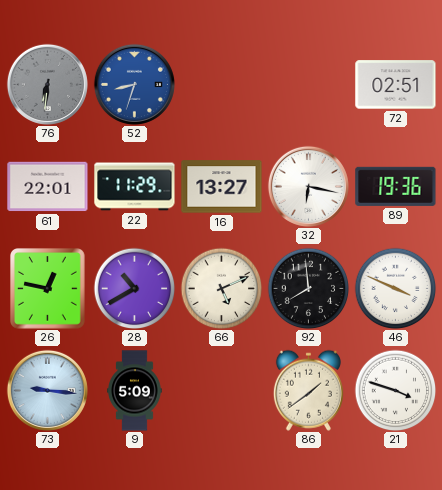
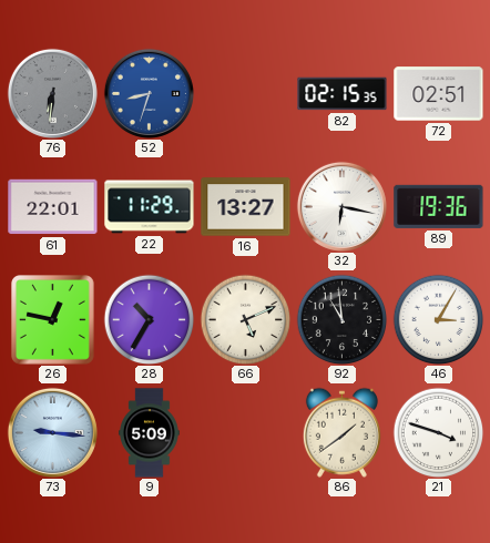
82: none -> 02:15
28: 10:40 -> 10:35
92: 7:59 -> 10:59
46: 3:49 -> 3:05
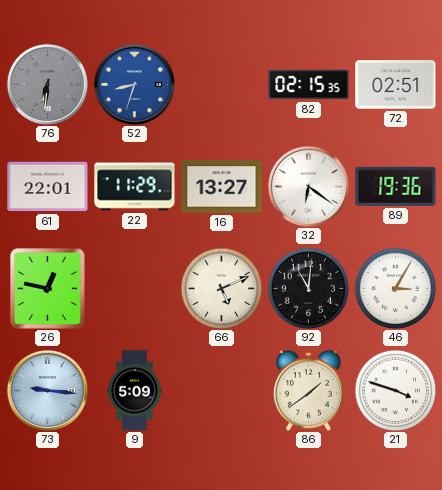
32: 6:17 -> 6:21
28: 10:35 -> none
92: 10:59 -> 11:01
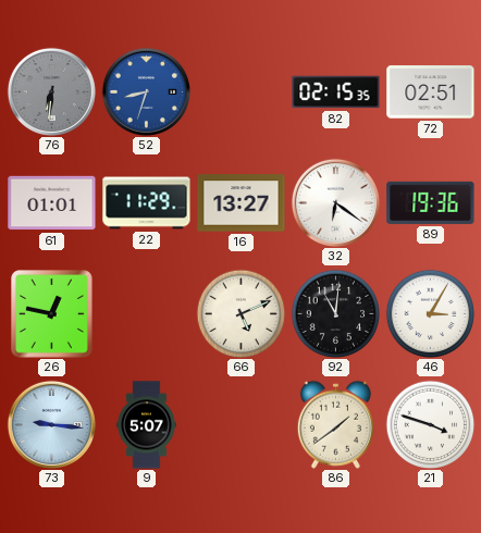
61: 22:01 -> 01:01
9: 5:09 -> 5:07
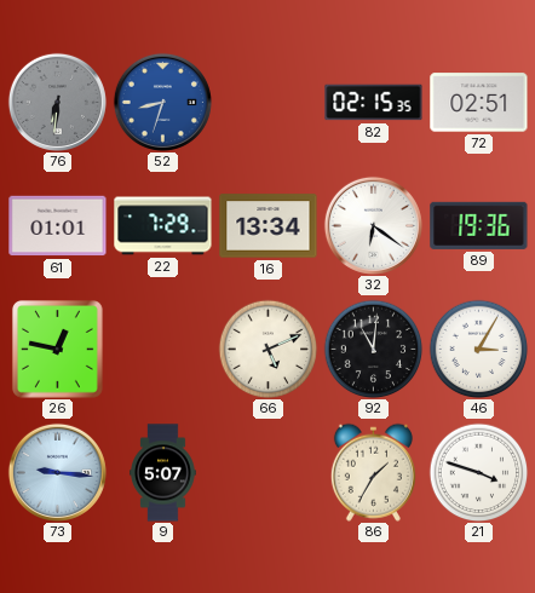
22: 11:29 -> 7:29
16: 13:27 -> 13:34
86: 1:39 -> 1:35
